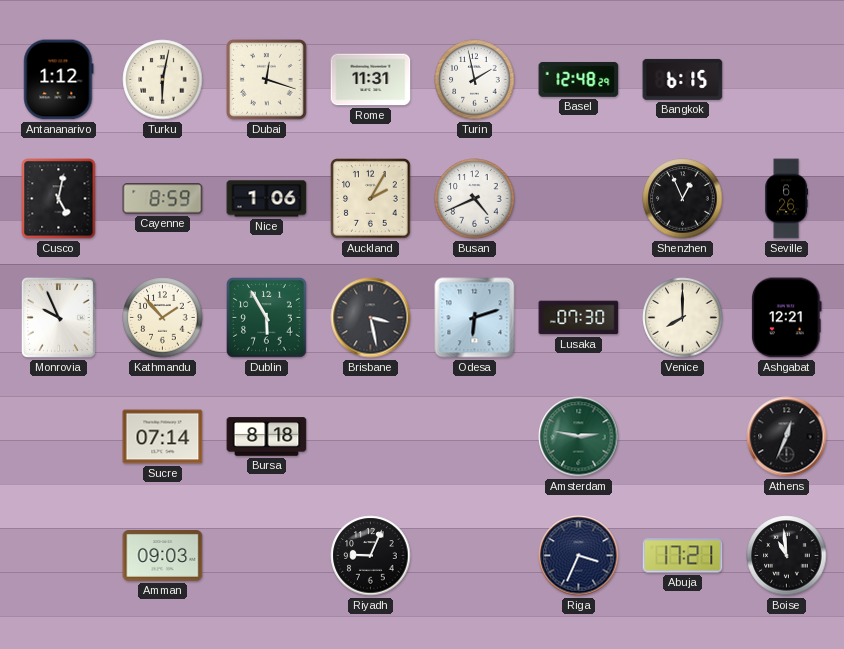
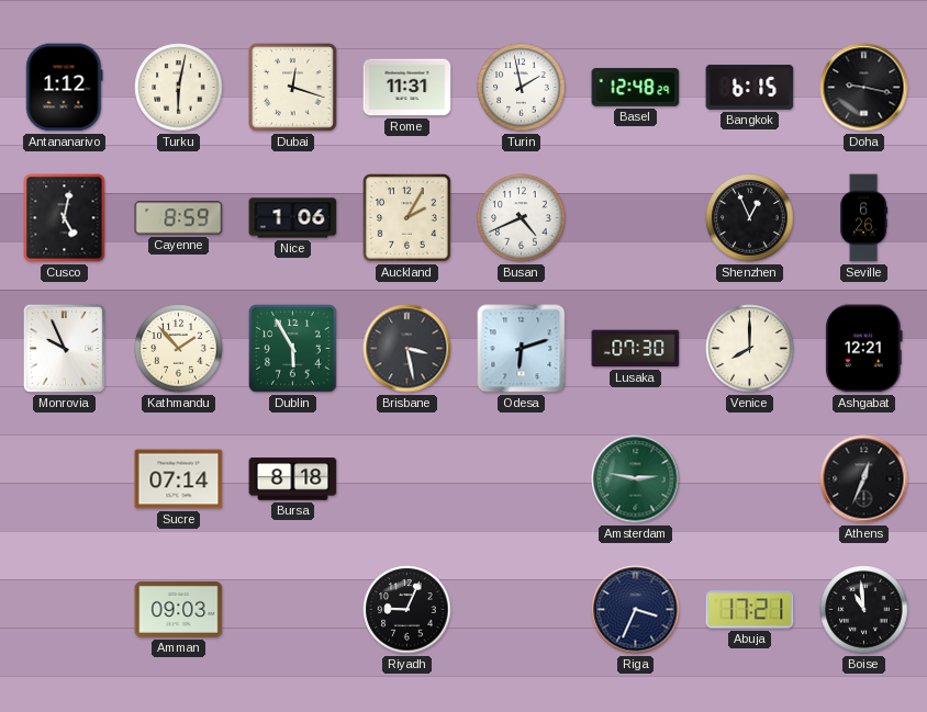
Doha: none -> 9:17
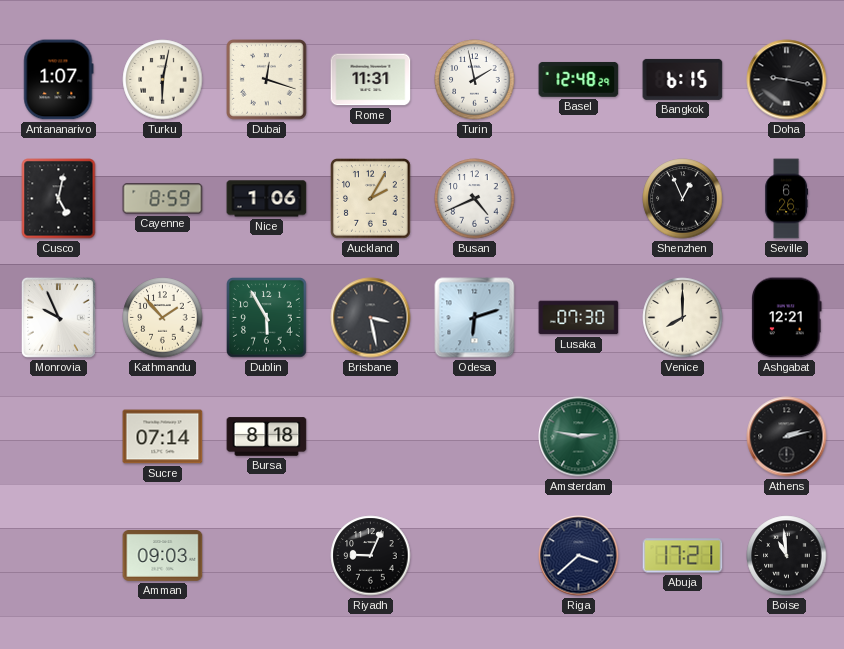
Antananarivo: 1:12 -> 1:07
Athens: 12:34 -> 2:13
Riga: 3:34 -> 3:38
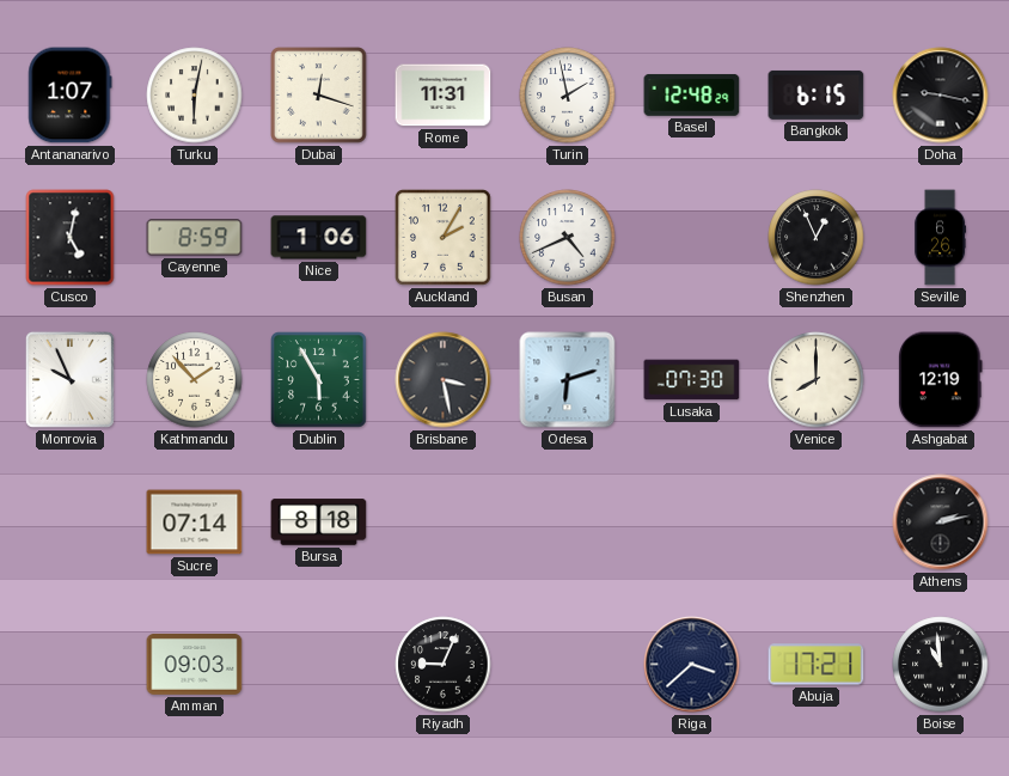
Ashgabat: 12:21 -> 12:19
Amsterdam: 2:47 -> none
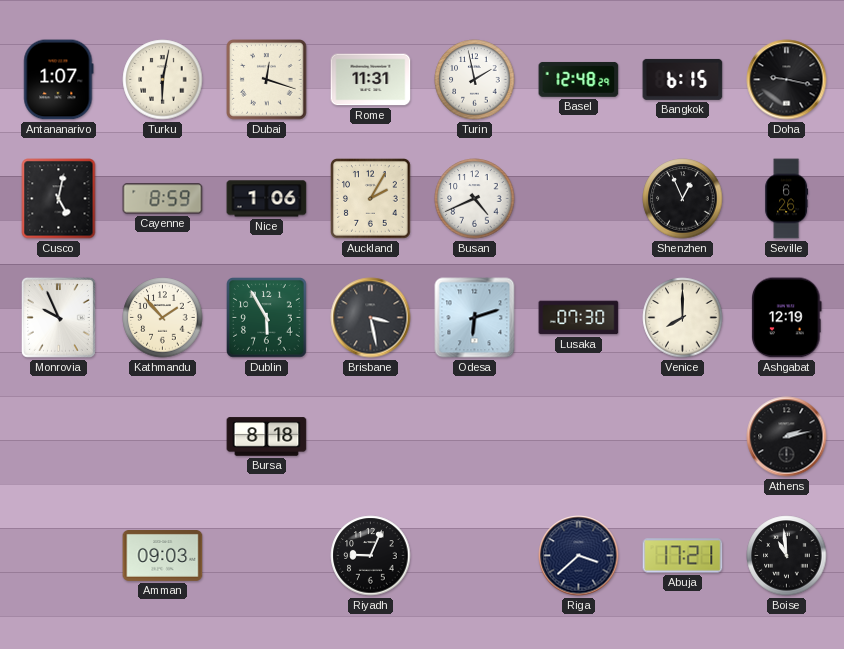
Sucre: 07:14 -> none
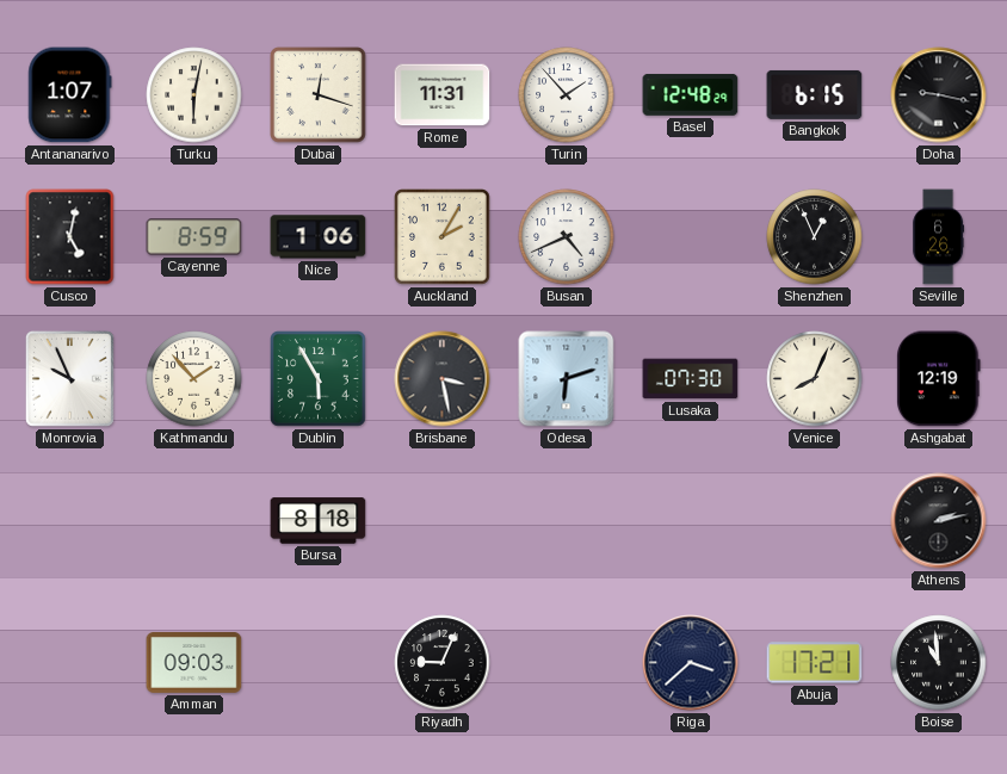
Turin: 1:58 -> 1:53
Venice: 8:00 -> 8:04
